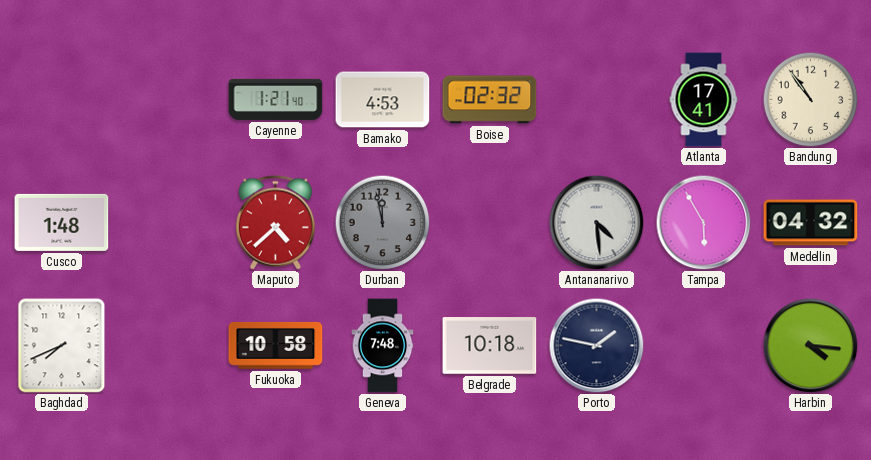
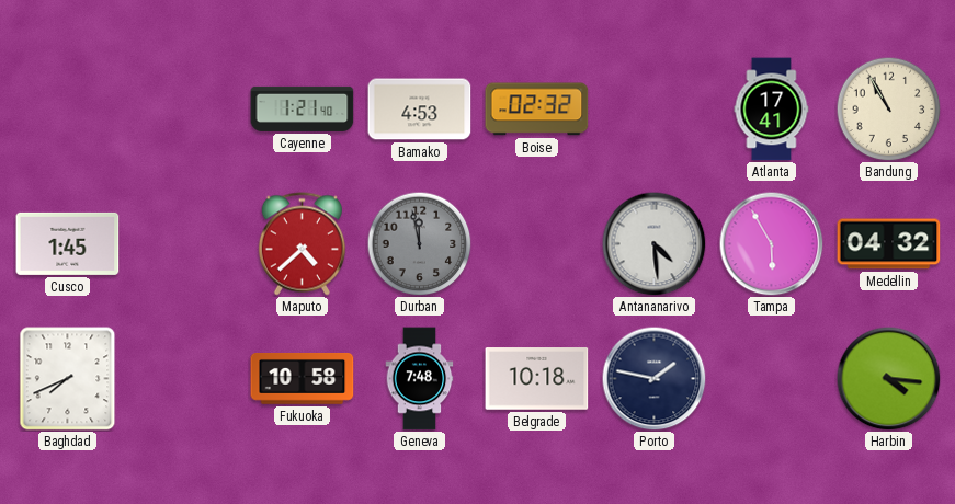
Bandung: 10:54 -> 10:55
Cusco: 1:48 -> 1:45
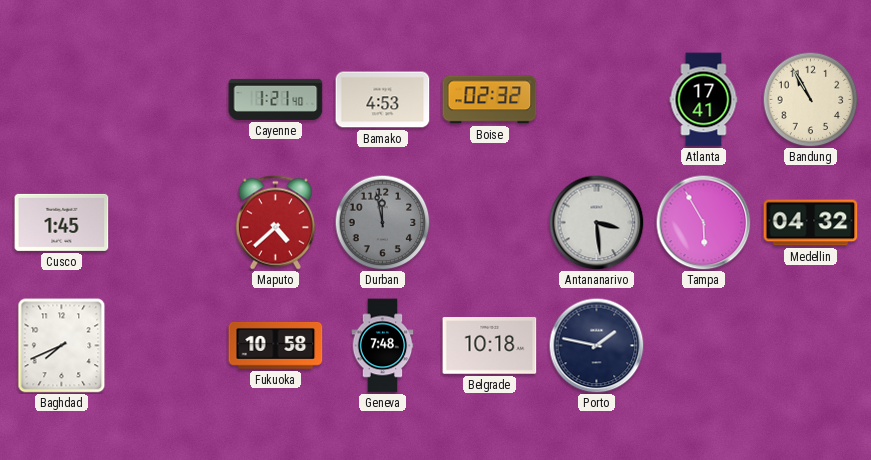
Antananarivo: 4:29 -> 3:29
Harbin: 4:16 -> none
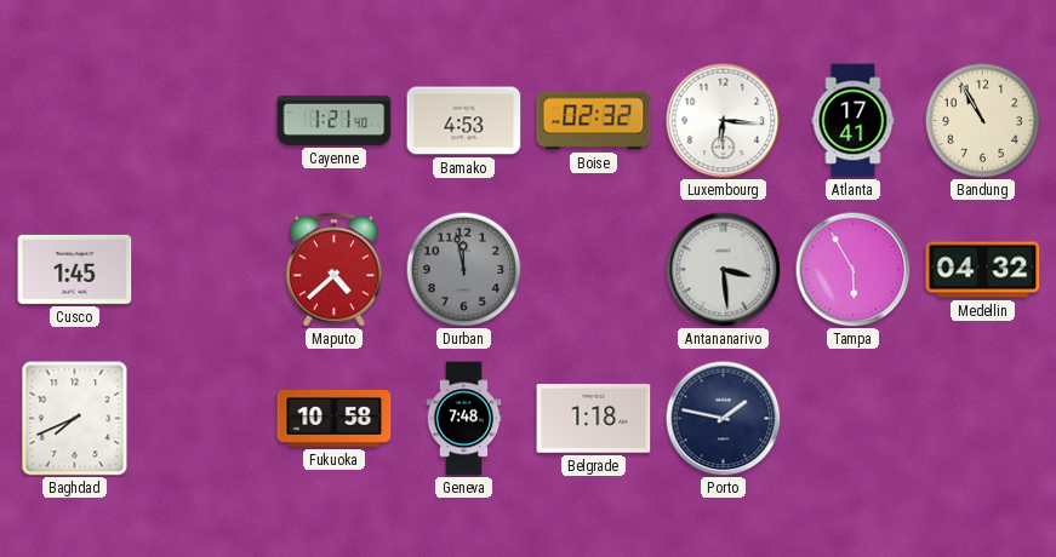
Luxembourg: none -> 6:16
Belgrade: 10:18 -> 1:18
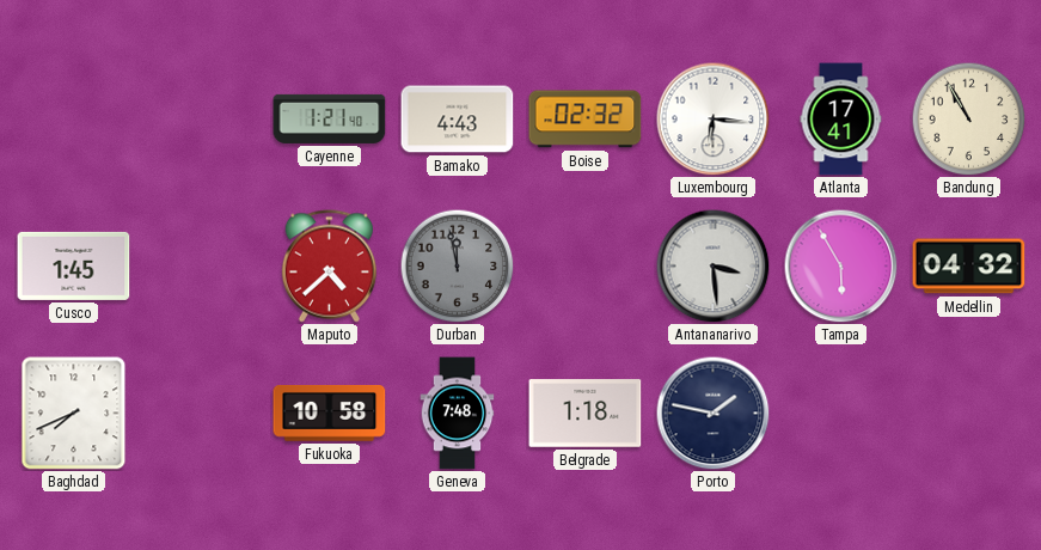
Bamako: 4:53 -> 4:43
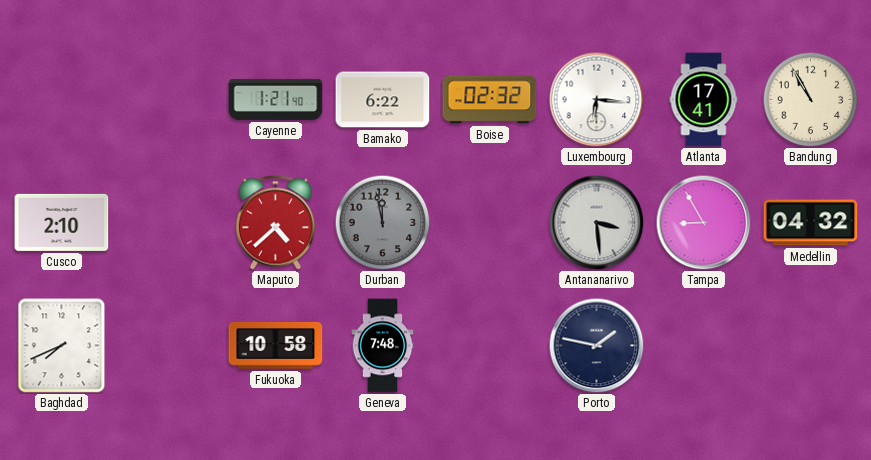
Bamako: 4:43 -> 6:22
Cusco: 1:45 -> 2:10
Tampa: 5:55 -> 8:55
Belgrade: 1:18 -> none
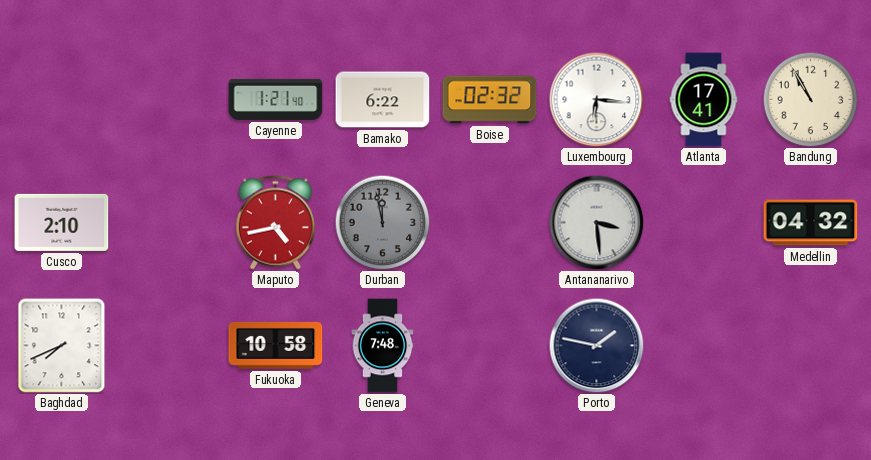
Maputo: 4:38 -> 4:43
Tampa: 8:55 -> none
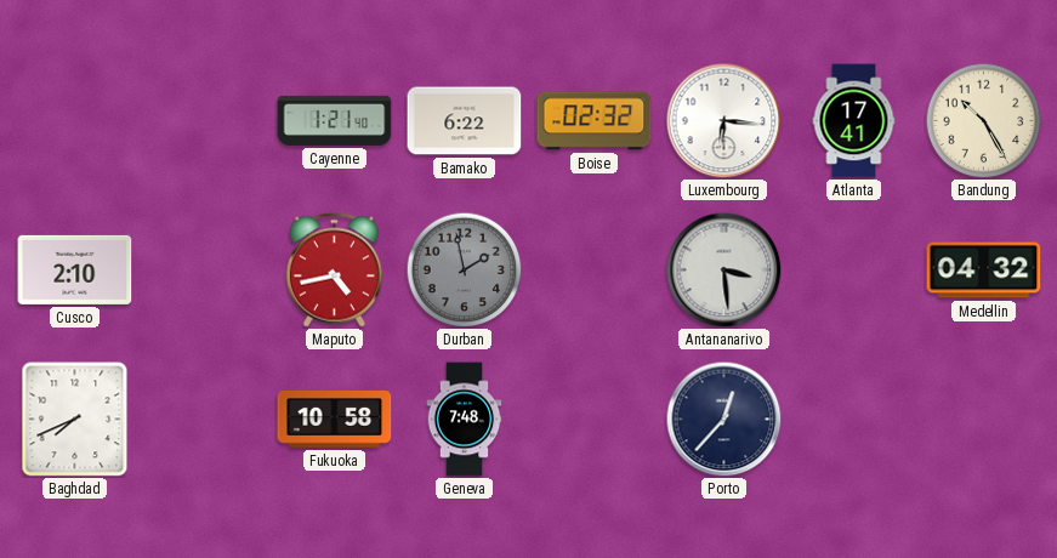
Bandung: 10:55 -> 10:25
Durban: 11:58 -> 1:58
Porto: 1:47 -> 12:37
